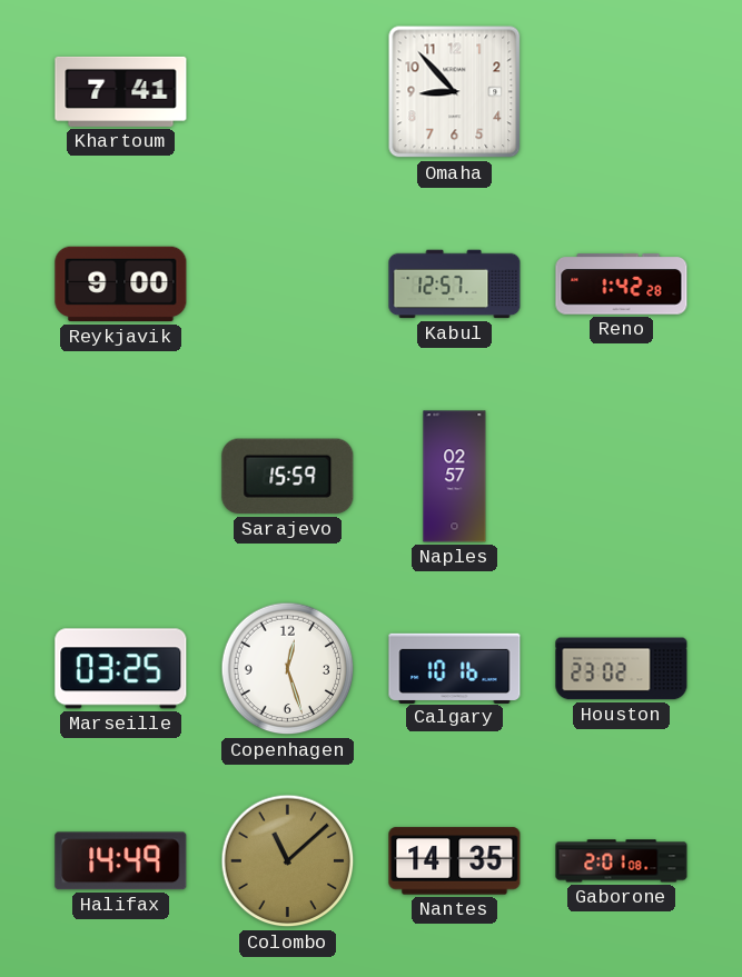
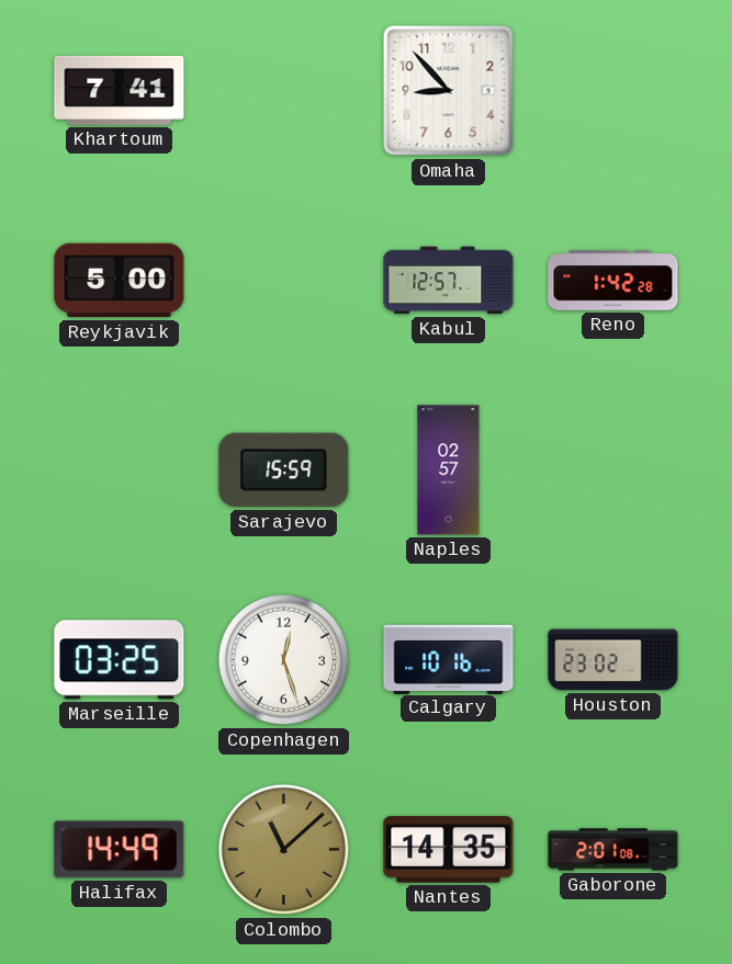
Reykjavik: 9:00 -> 5:00
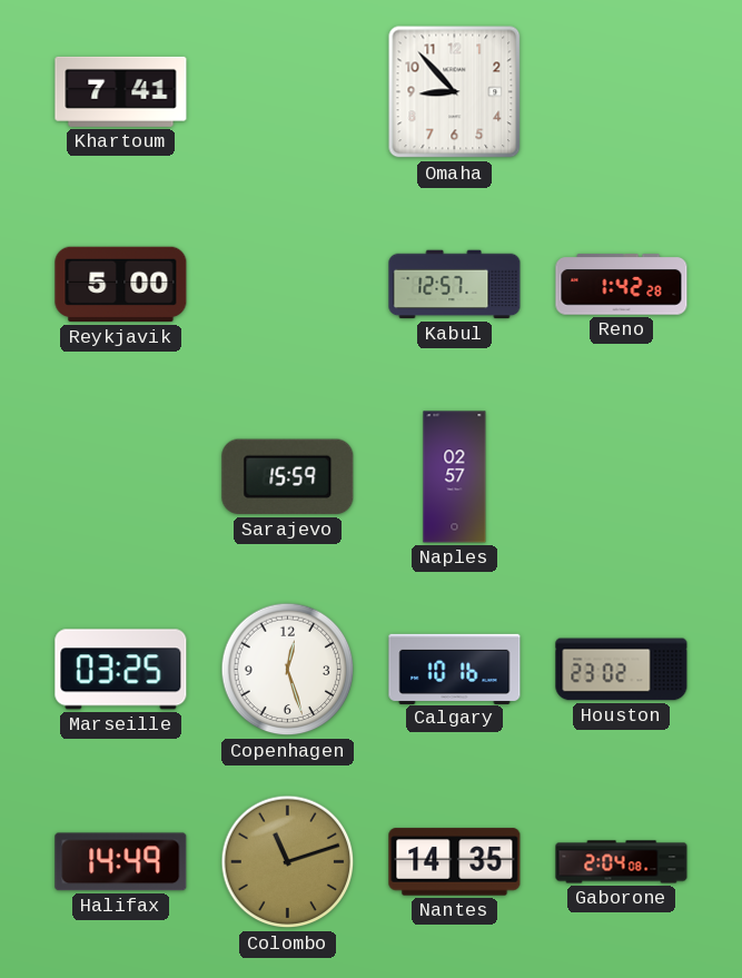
Colombo: 11:08 -> 11:12
Gaborone: 2:01 -> 2:04
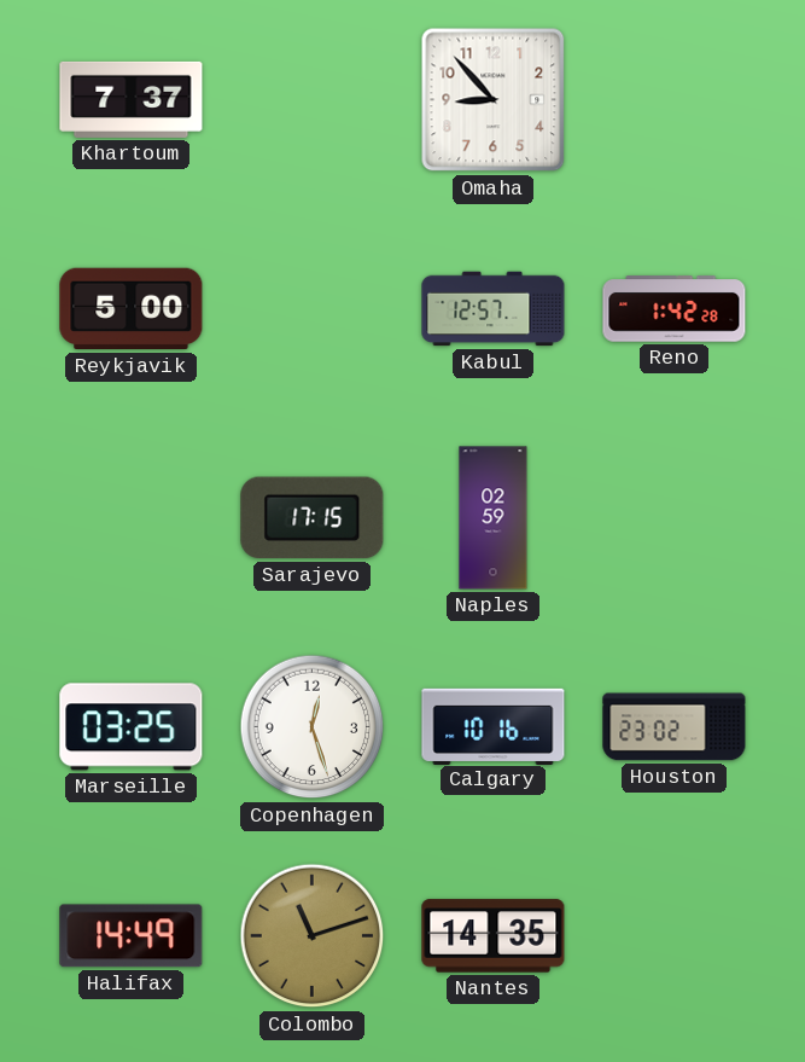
Khartoum: 7:41 -> 7:37
Sarajevo: 15:59 -> 17:15
Naples: 02:57 -> 02:59
Gaborone: 2:04 -> none
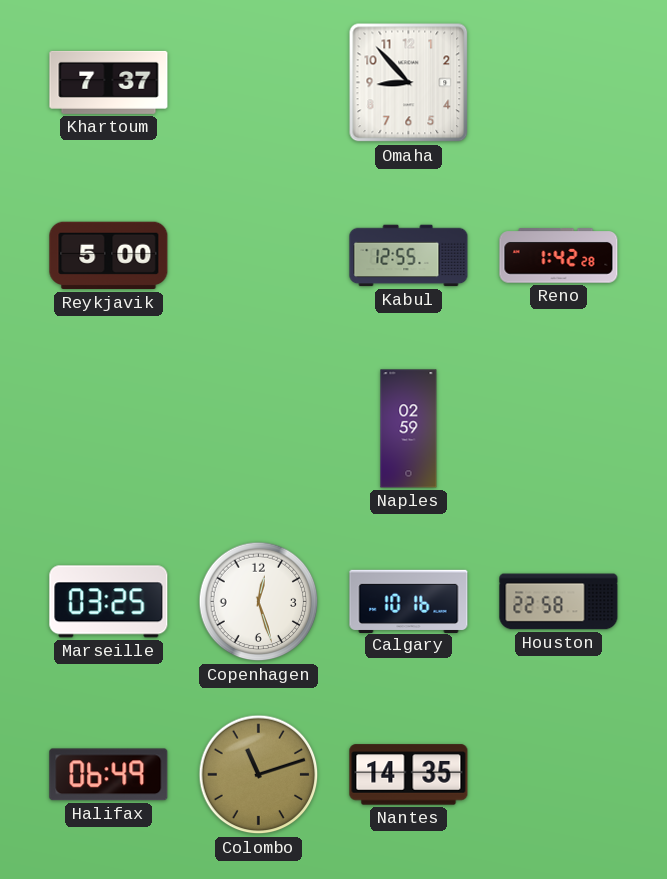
Kabul: 12:57 -> 12:55
Sarajevo: 17:15 -> none
Houston: 23:02 -> 22:58
Halifax: 14:49 -> 06:49
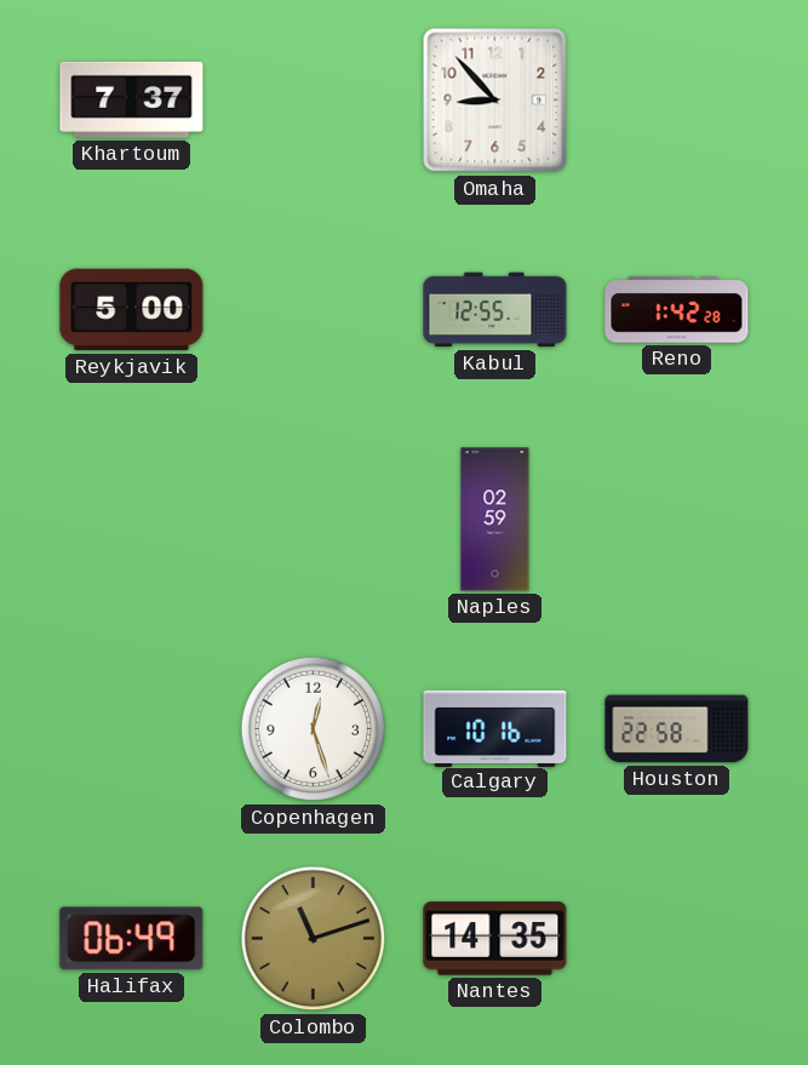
Marseille: 03:25 -> none
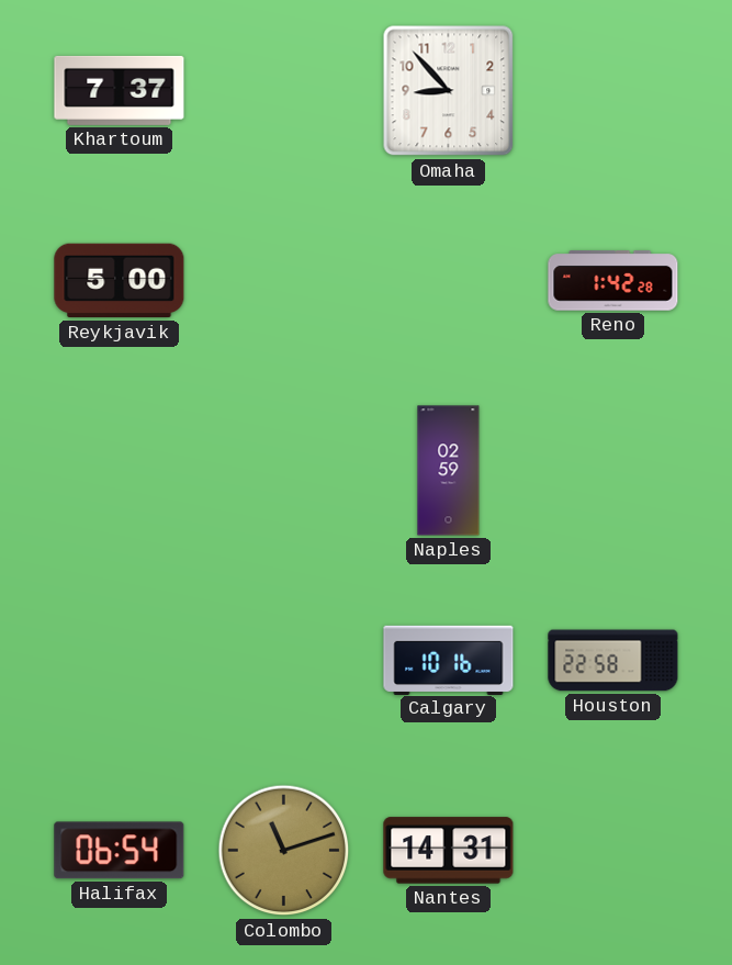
Kabul: 12:55 -> none
Copenhagen: 12:27 -> none
Halifax: 06:49 -> 06:54
Nantes: 14:35 -> 14:31
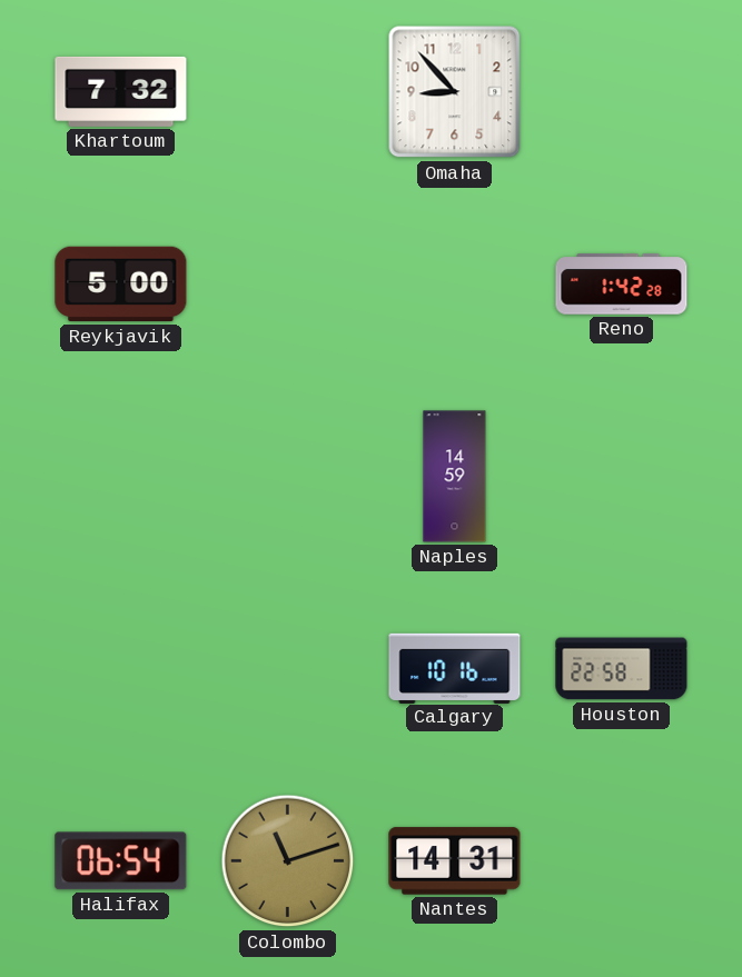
Khartoum: 7:37 -> 7:32
Naples: 02:59 -> 14:59
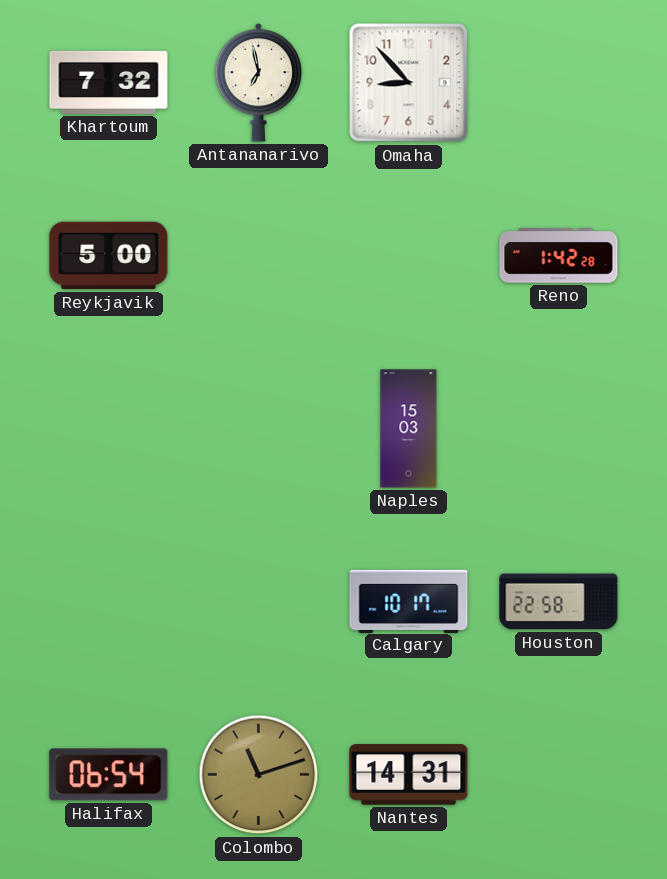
Antananarivo: none -> 6:58
Naples: 14:59 -> 15:03
Calgary: 10:16 -> 10:17
